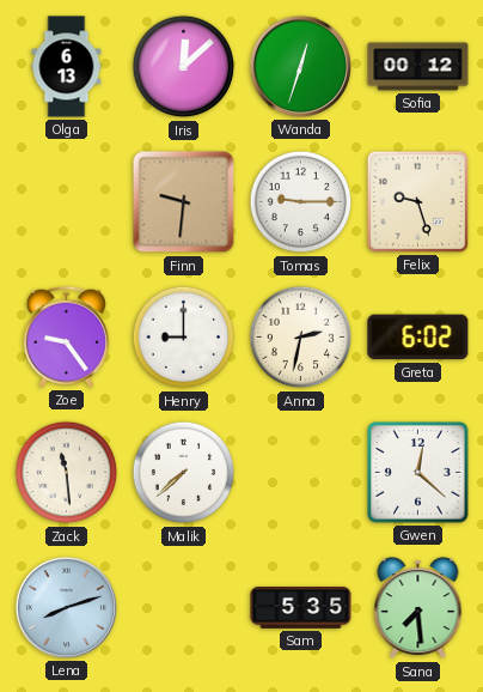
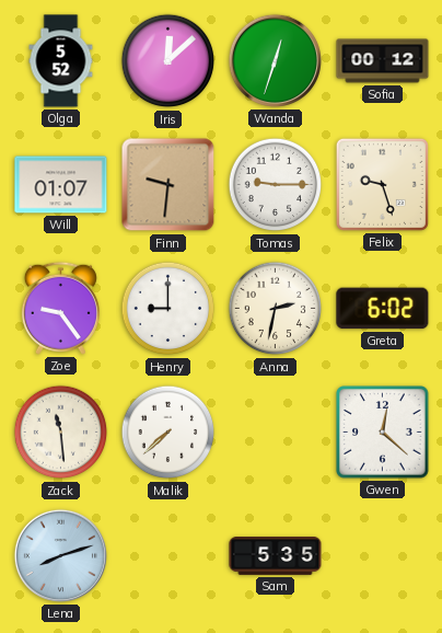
Olga: 6:13 -> 5:52
Will: none -> 01:07
Sana: 7:29 -> none
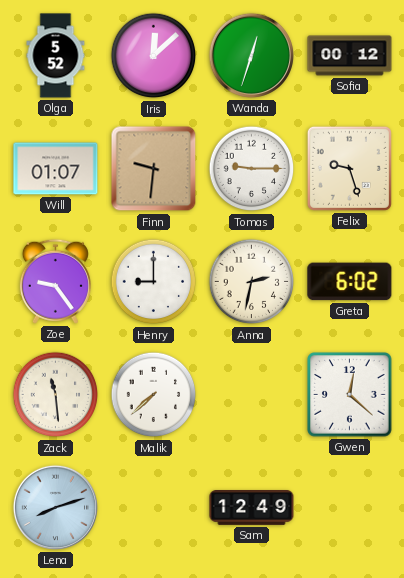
Sam: 5:35 -> 12:49
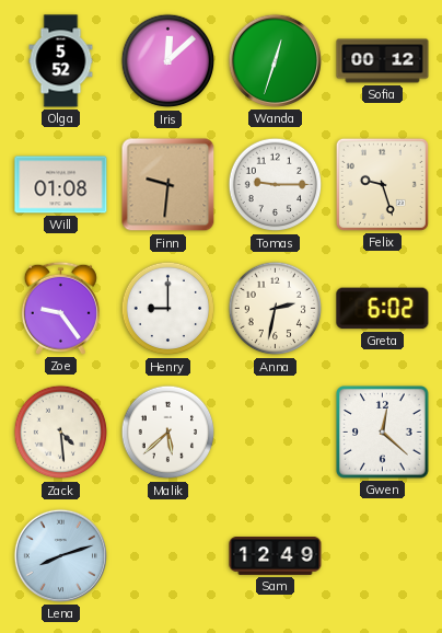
Will: 01:07 -> 01:08
Zack: 11:29 -> 4:29
Malik: 7:38 -> 5:38
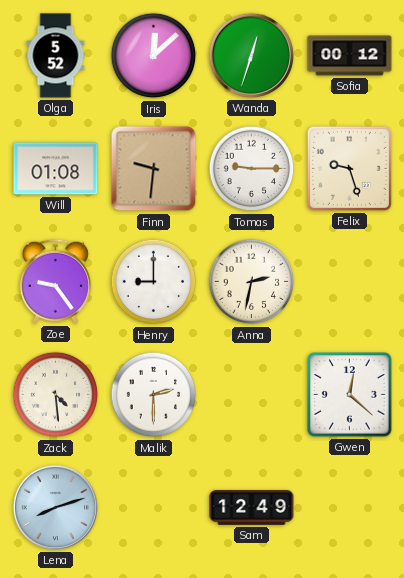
Greta: 6:02 -> none
Malik: 5:38 -> 2:30
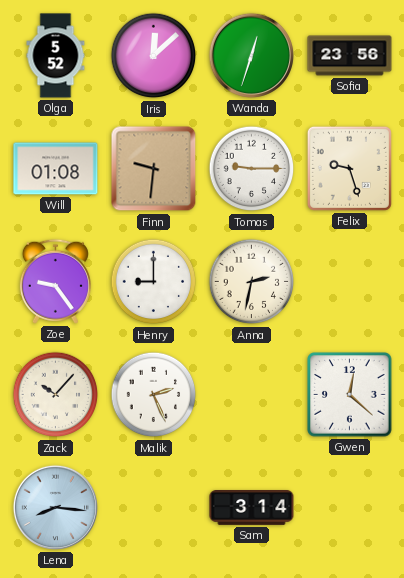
Sofia: 00:12 -> 23:56
Zack: 4:29 -> 10:07
Malik: 2:30 -> 2:26
Lena: 8:12 -> 8:16
Sam: 12:49 -> 3:14
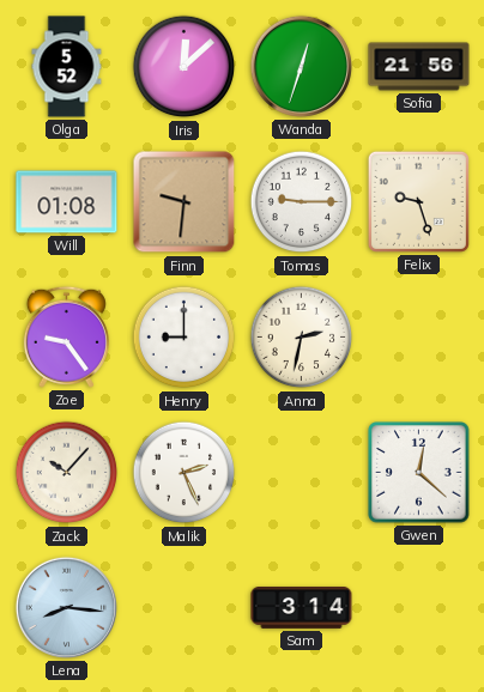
Sofia: 23:56 -> 21:56
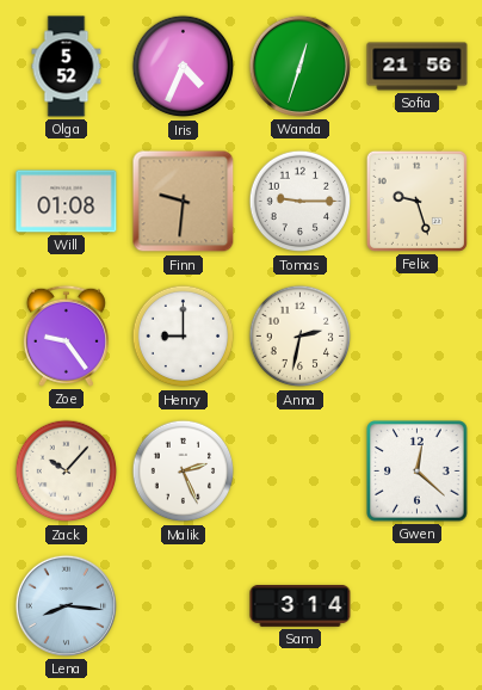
Iris: 12:08 -> 4:34
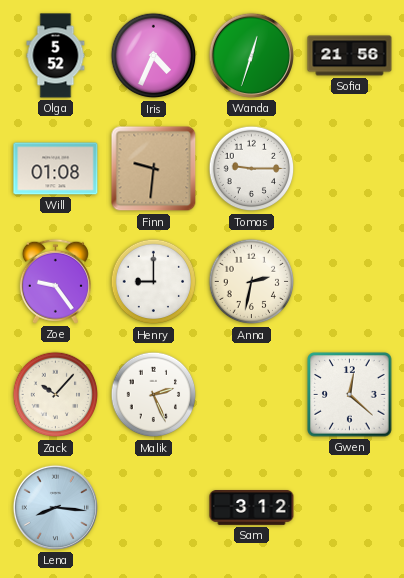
Felix: 9:27 -> none
Sam: 3:14 -> 3:12
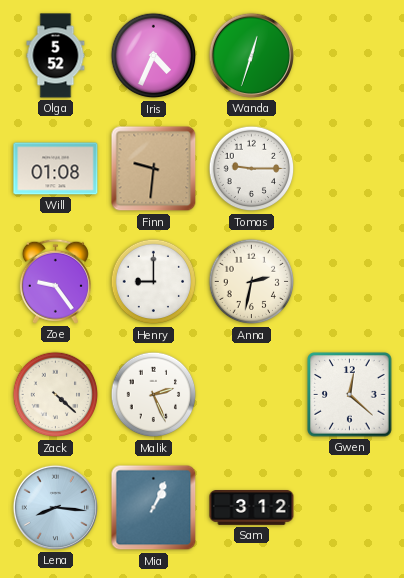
Sofia: 21:56 -> none
Zack: 10:07 -> 4:22
Mia: none -> 1:04
